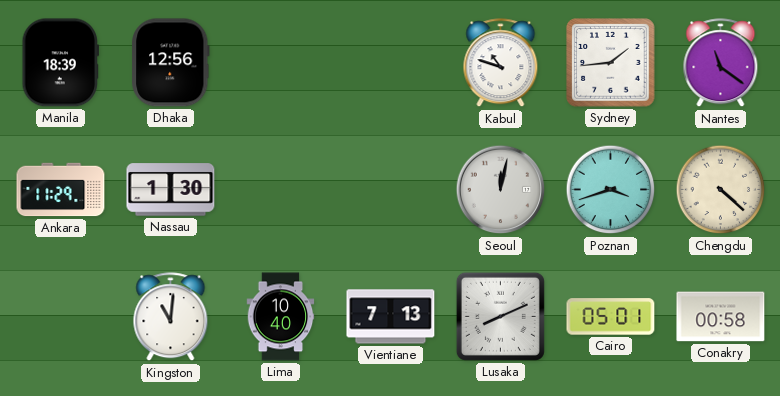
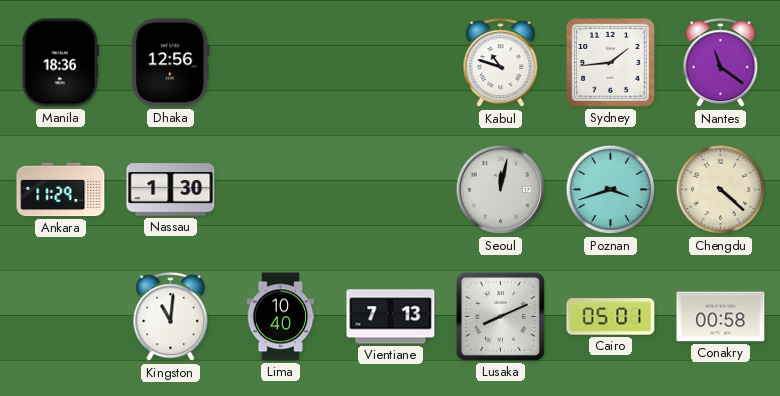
Manila: 18:39 -> 18:36
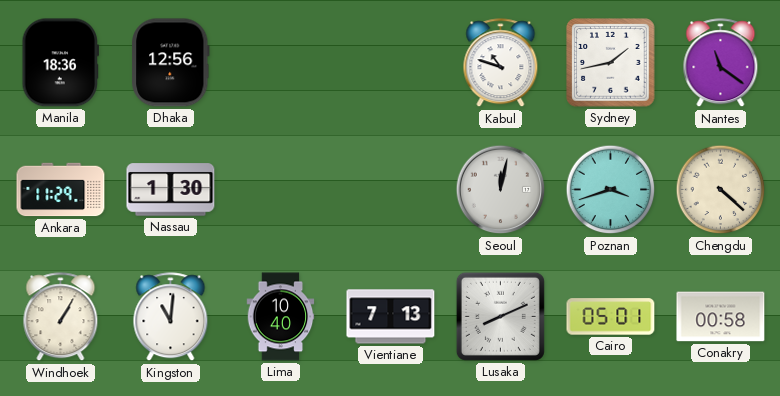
Sydney: 1:44 -> 1:43
Windhoek: none -> 1:05
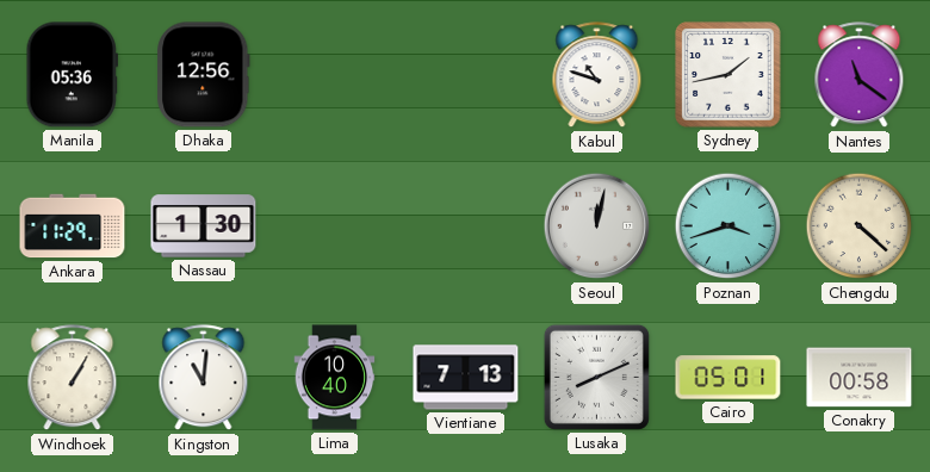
Manila: 18:36 -> 05:36
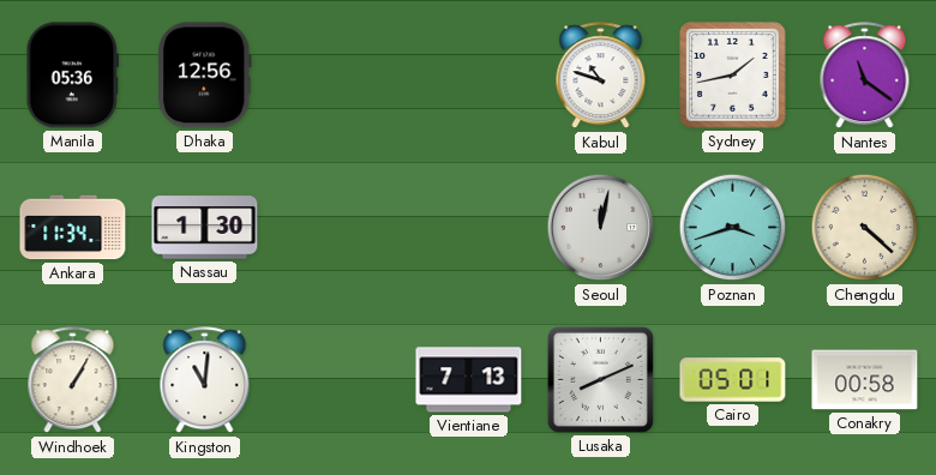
Ankara: 11:29 -> 11:34
Lima: 10:40 -> none
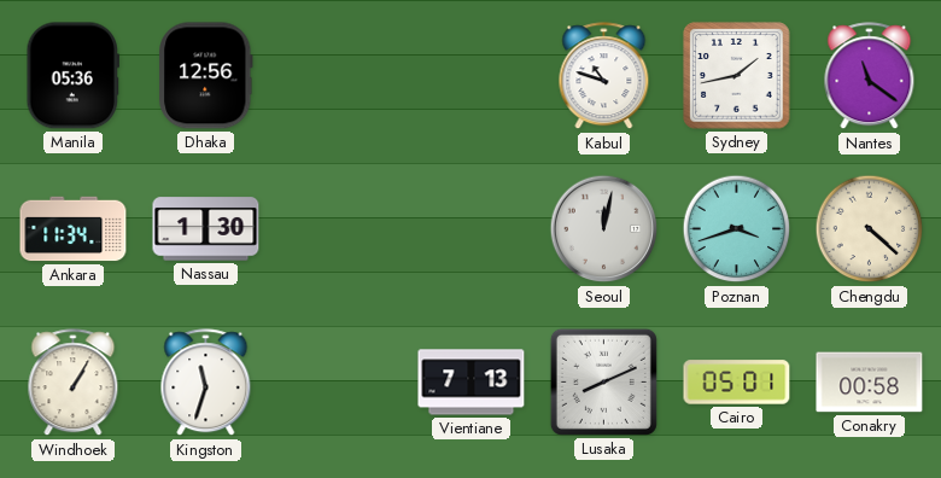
Kingston: 11:01 -> 11:33
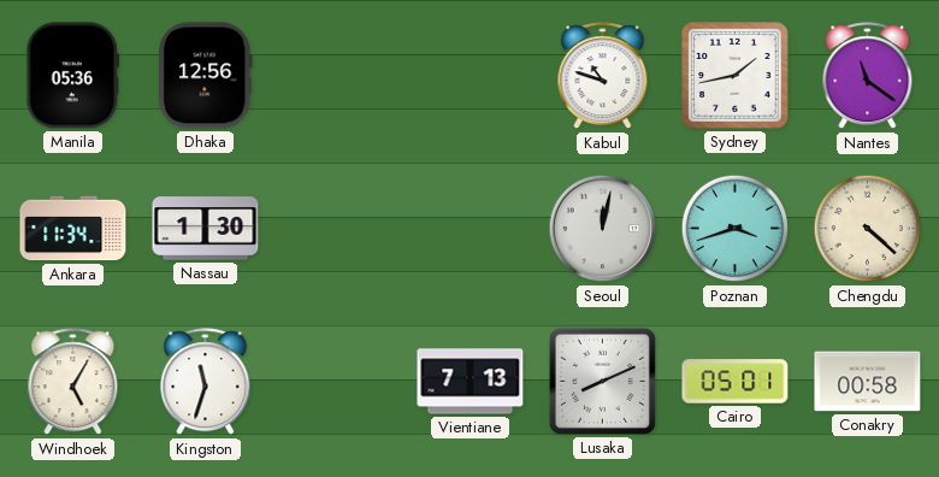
Windhoek: 1:05 -> 5:05
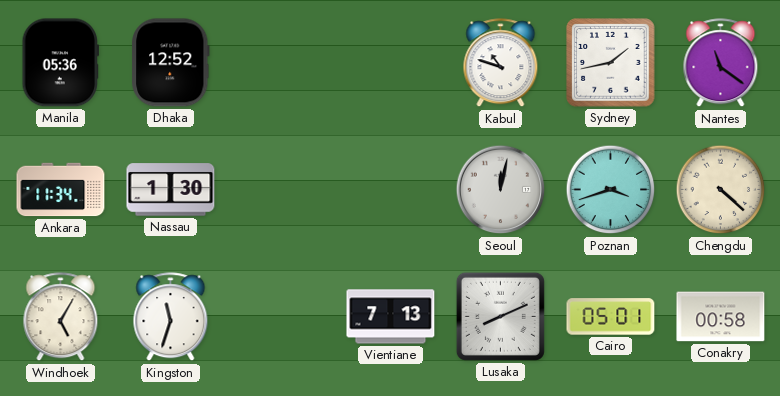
Dhaka: 12:56 -> 12:52
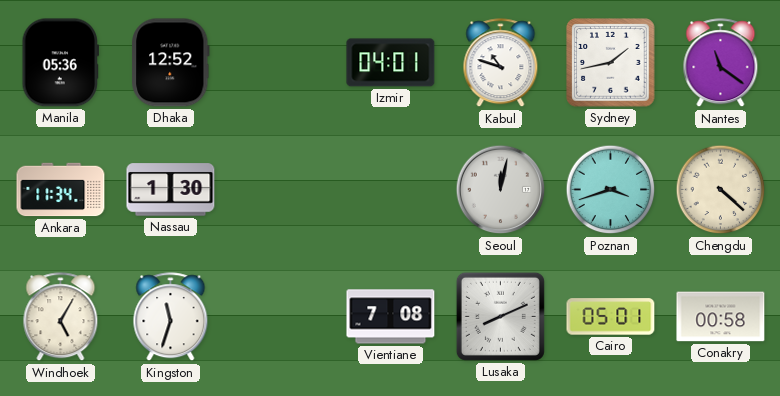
Izmir: none -> 04:01
Vientiane: 7:13 -> 7:08
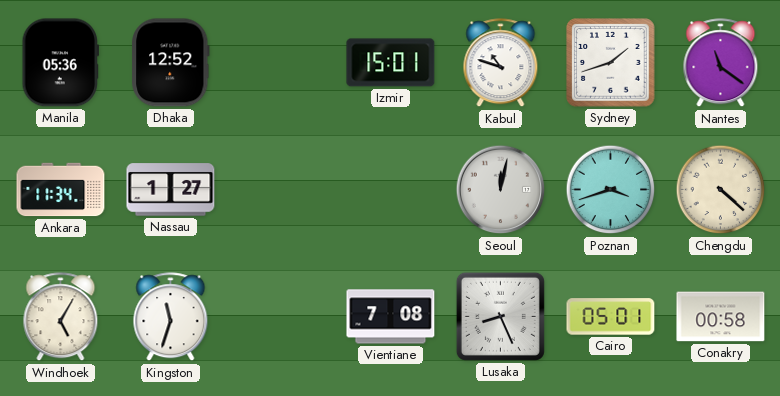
Izmir: 04:01 -> 15:01
Sydney: 1:43 -> 1:42
Nassau: 1:30 -> 1:27
Lusaka: 8:11 -> 8:26
